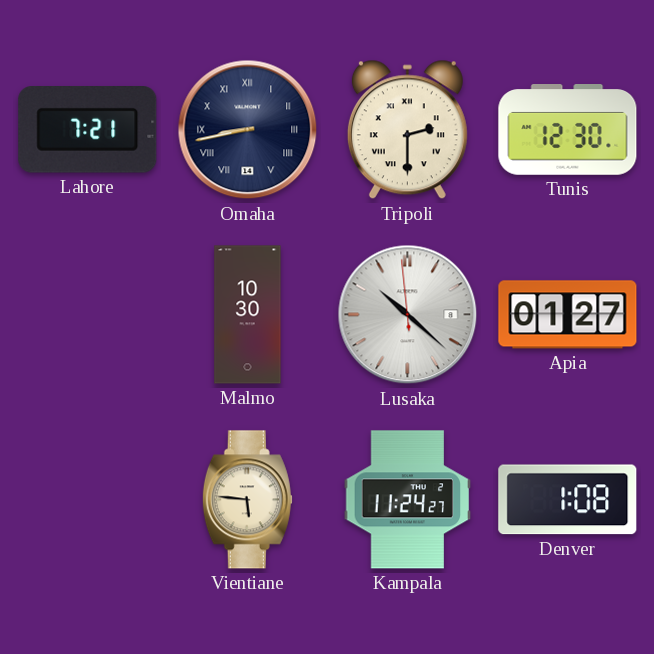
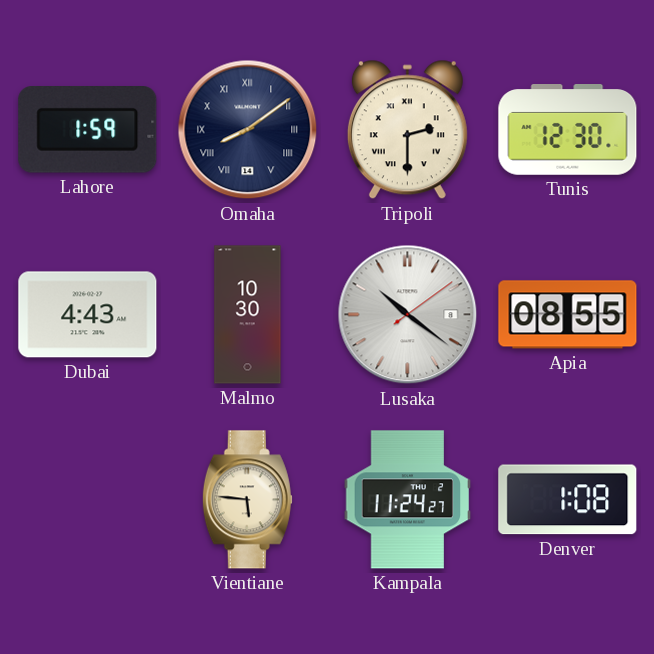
Lahore: 7:21 -> 1:59
Omaha: 8:43 -> 8:09
Dubai: none -> 4:43
Lusaka: 10:21:59 -> 10:21:09
Apia: 01:27 -> 08:55
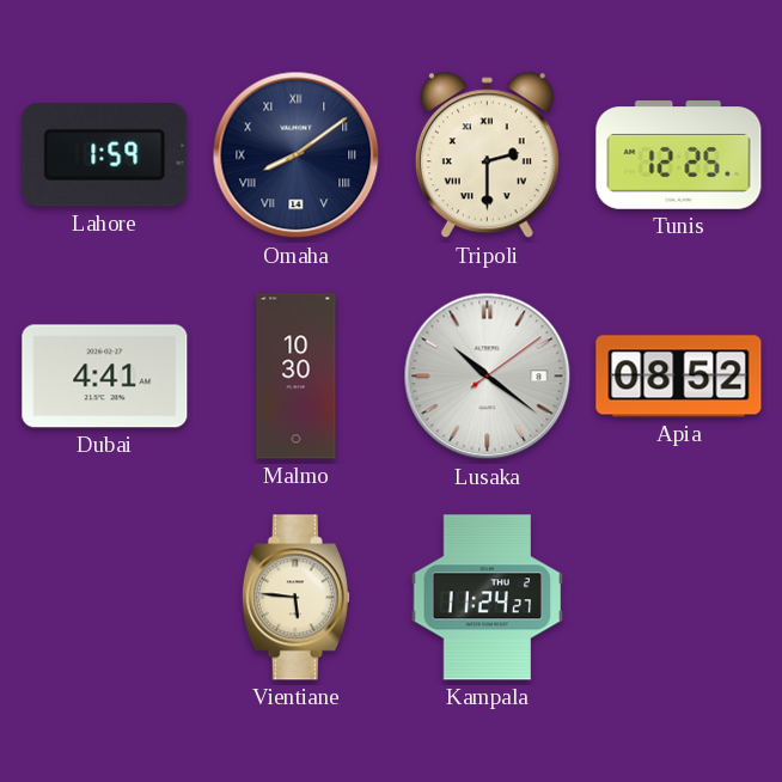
Tunis: 12:30 -> 12:25
Dubai: 4:43 -> 4:41
Apia: 08:55 -> 08:52
Denver: 1:08 -> none
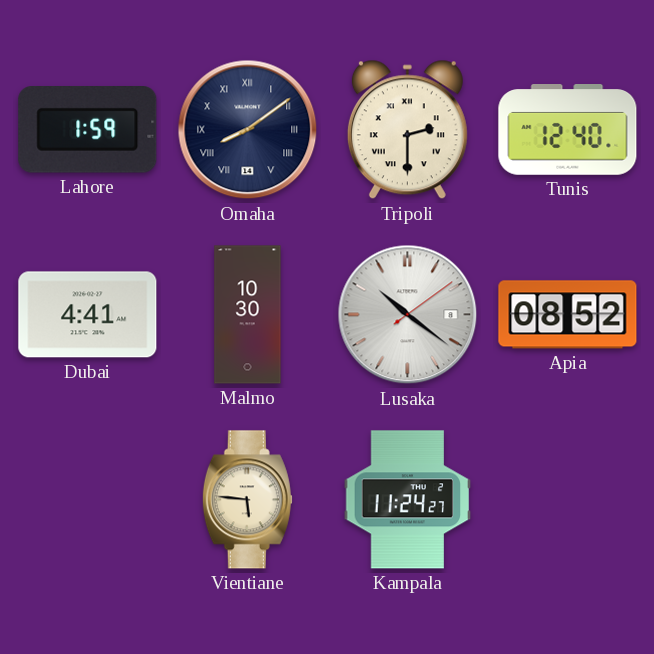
Tunis: 12:25 -> 12:40
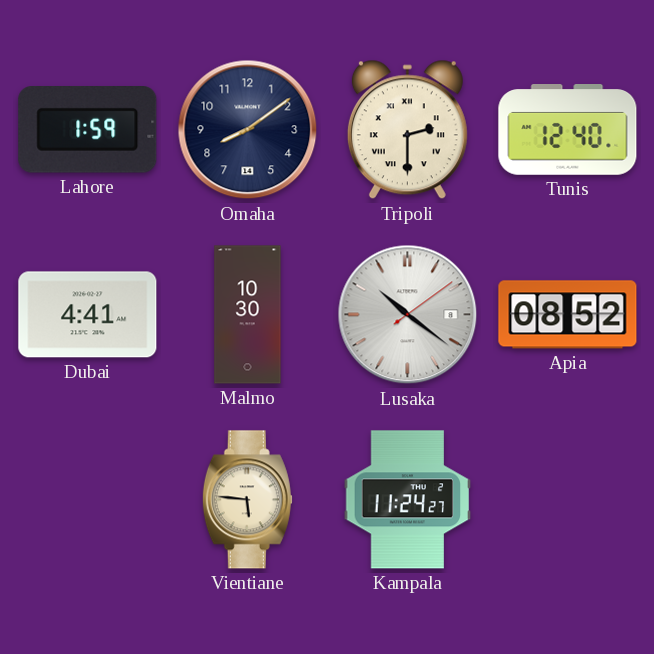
Omaha numerals: Roman -> Arabic
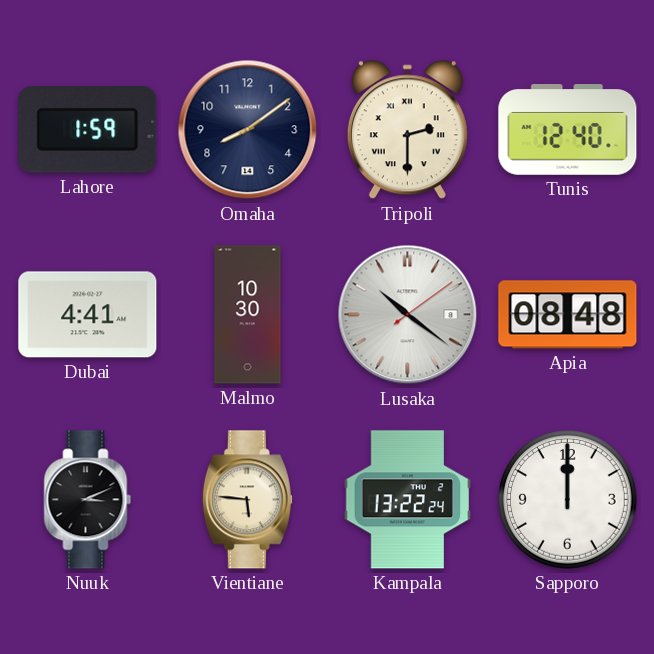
Apia: 08:52 -> 08:48
Nuuk: none -> 3:11
Kampala: 11:24 -> 13:22
Sapporo: none -> 12:00
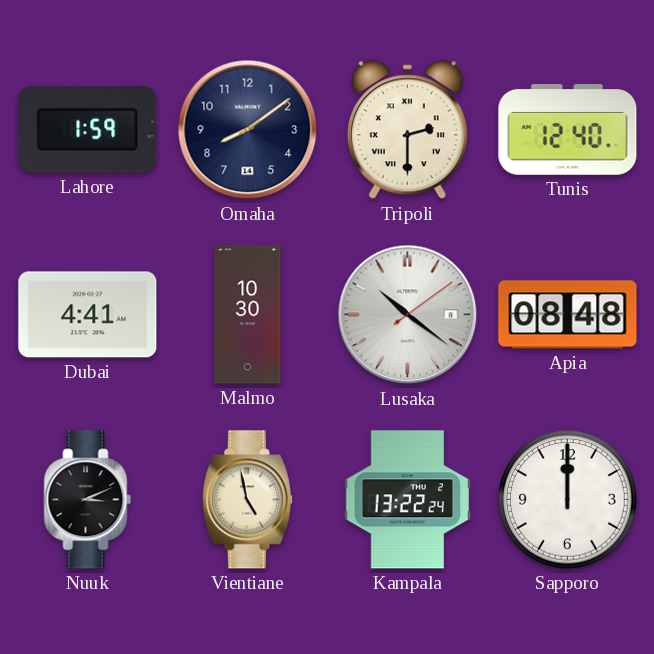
Vientiane: 5:46 -> 4:58
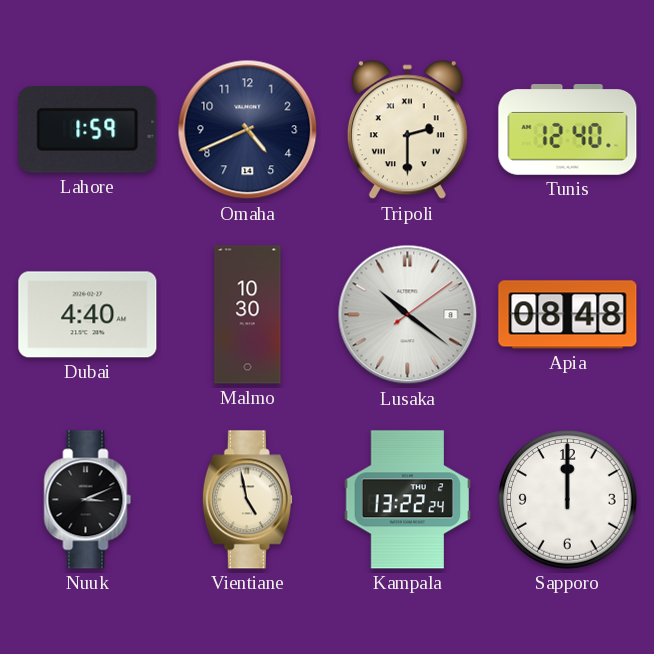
Omaha: 8:09 -> 4:41
Dubai: 4:41 -> 4:40
